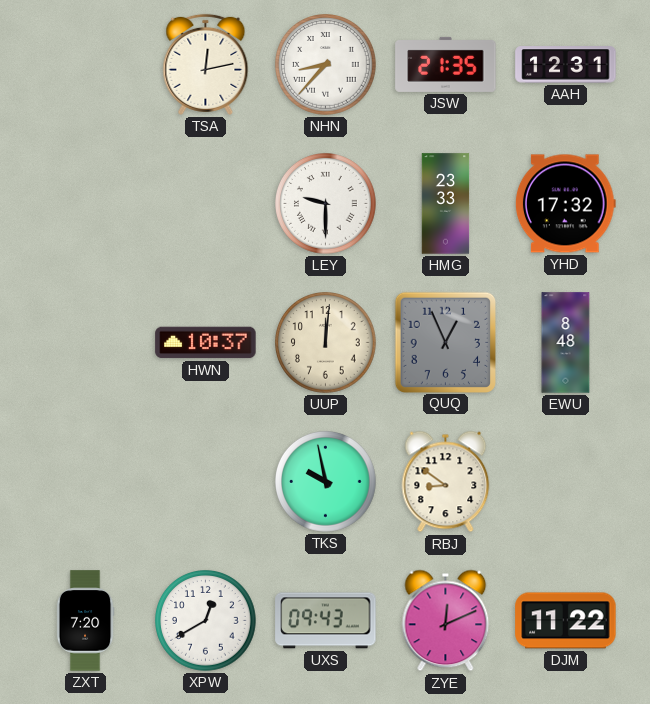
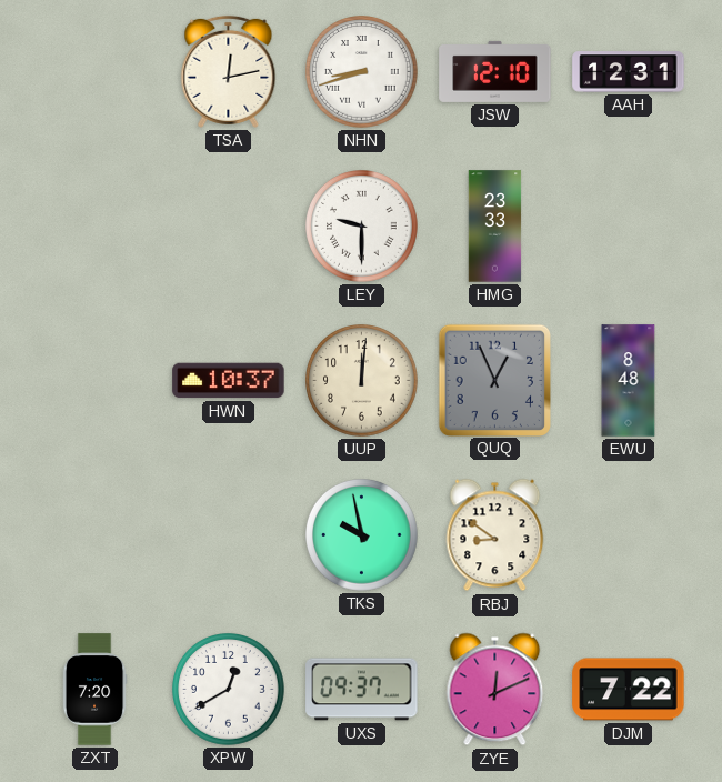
NHN: 8:37 -> 8:42
JSW: 21:35 -> 12:10
YHD: 17:32 -> none
UXS: 09:43 -> 09:37
DJM: 11:22 -> 7:22
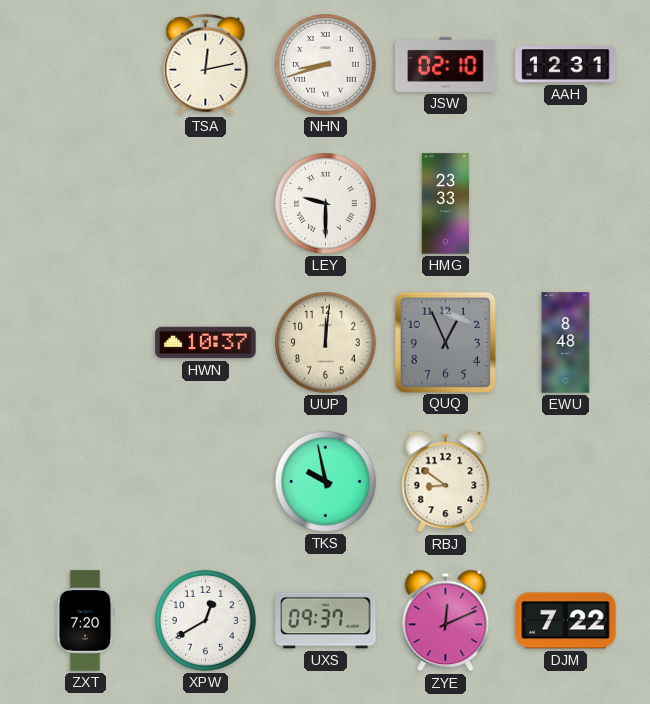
JSW: 12:10 -> 02:10
